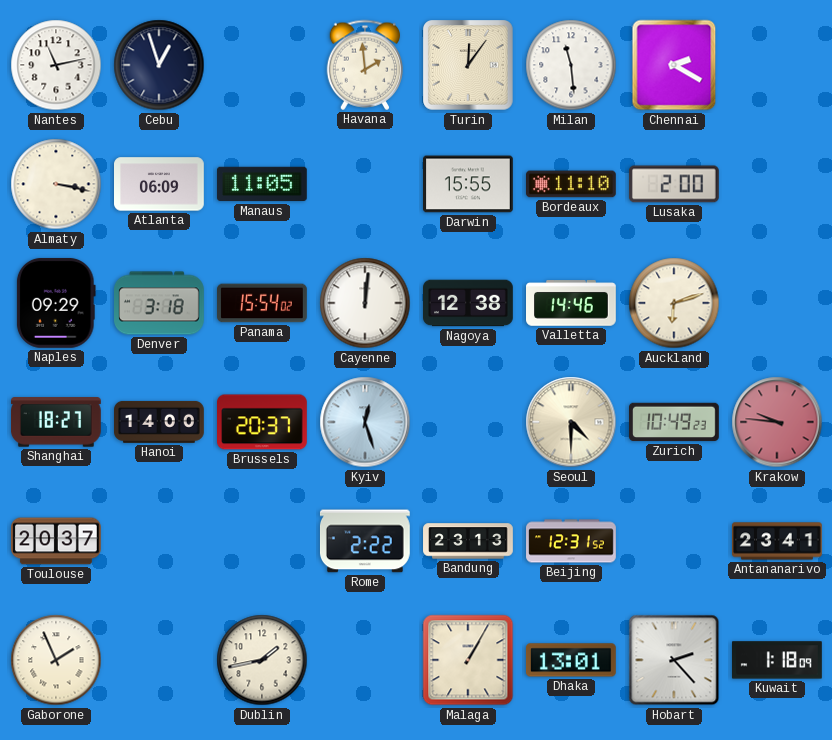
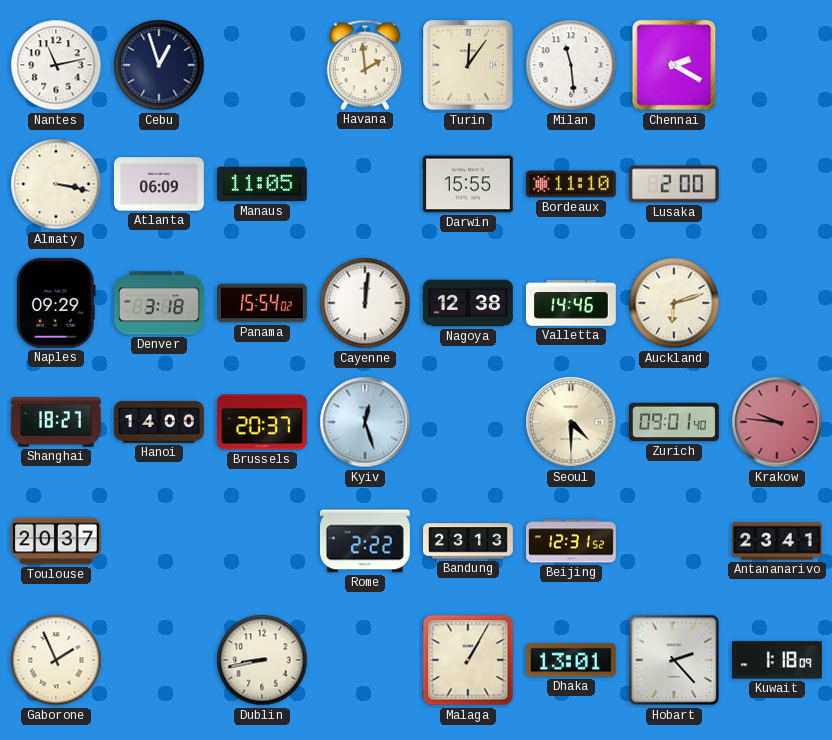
Zurich: 10:49 -> 09:01
Dublin: 1:43 -> 8:43
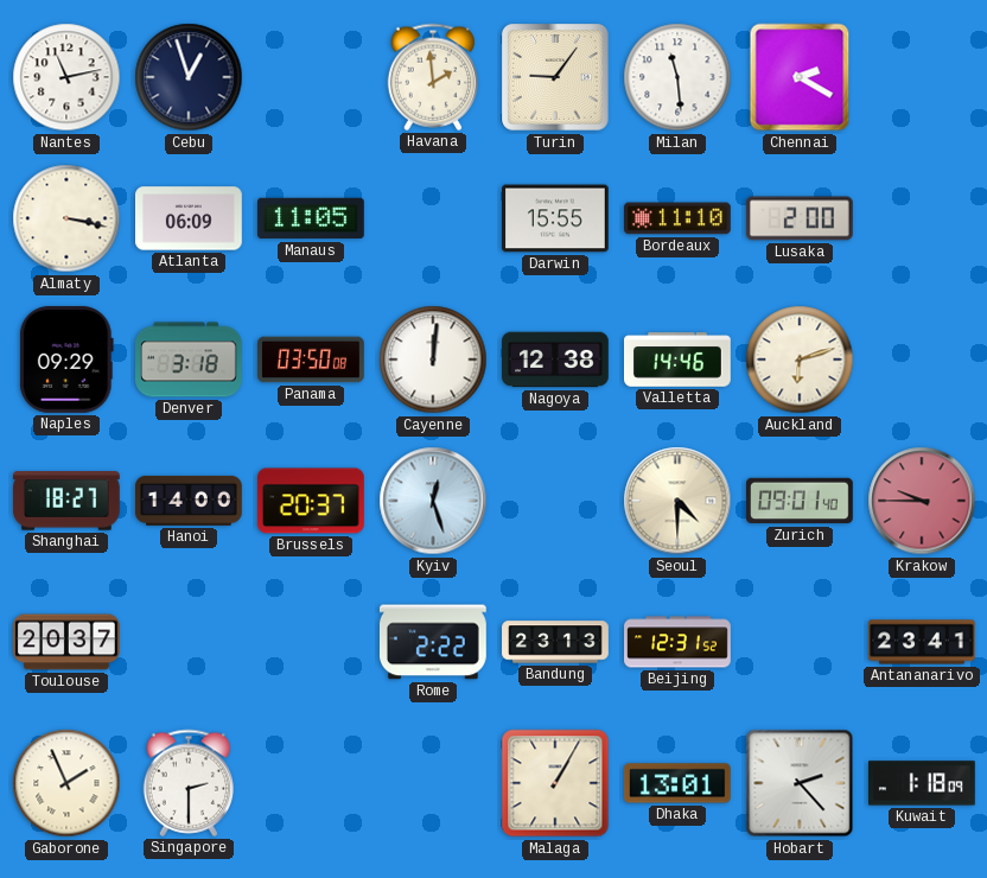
Turin: 12:06 -> 9:06
Panama: 15:54 -> 03:50
Krakow: 9:46 -> 9:45
Singapore: none -> 2:30
Dublin: 8:43 -> none
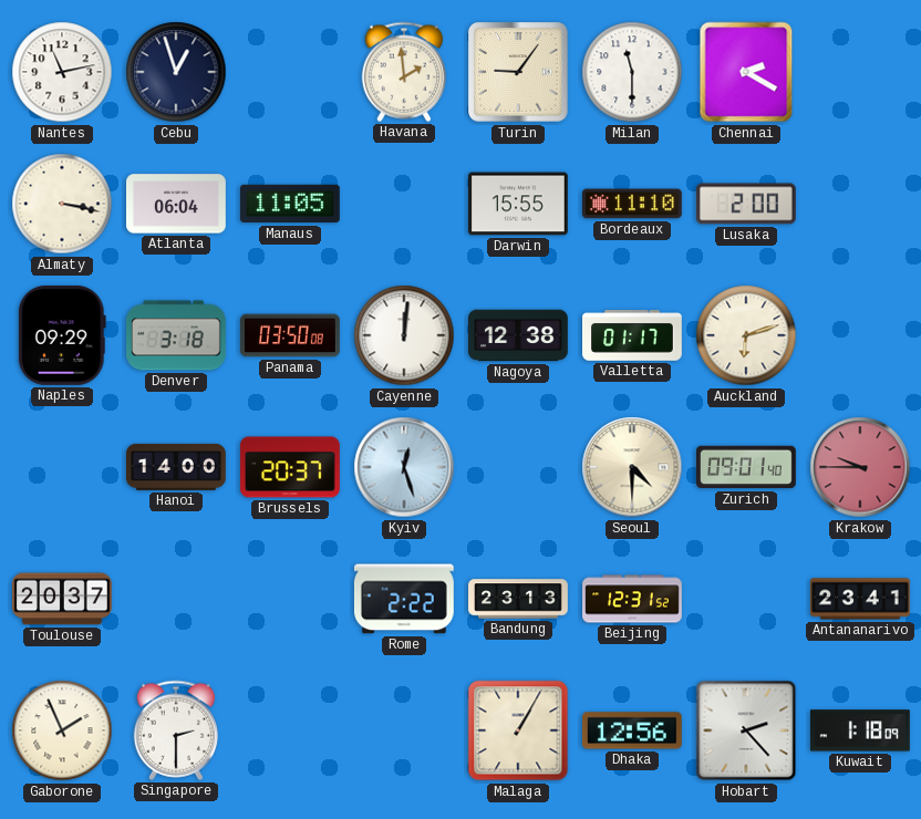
Milan: 11:29 -> 11:30
Atlanta: 06:09 -> 06:04
Valletta: 14:46 -> 01:17
Shanghai: 18:27 -> none
Dhaka: 13:01 -> 12:56
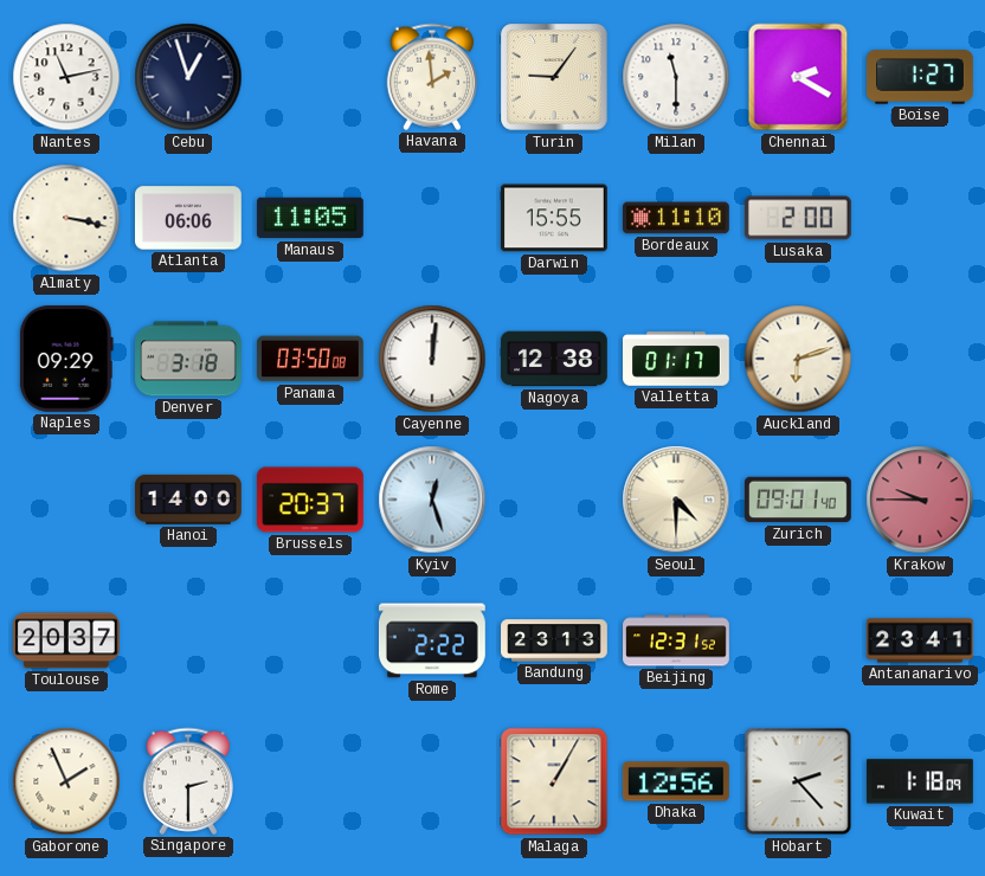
Boise: none -> 1:27
Atlanta: 06:04 -> 06:06
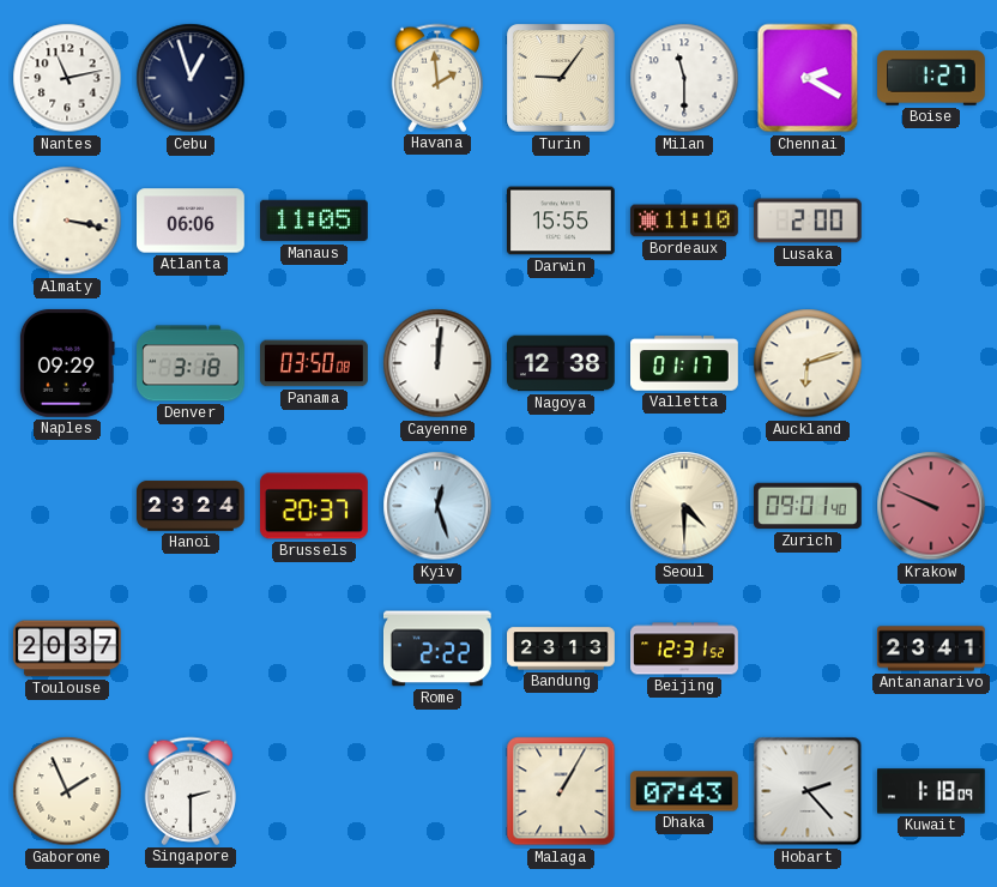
Hanoi: 14:00 -> 23:24
Krakow: 9:45 -> 9:49
Dhaka: 12:56 -> 07:43
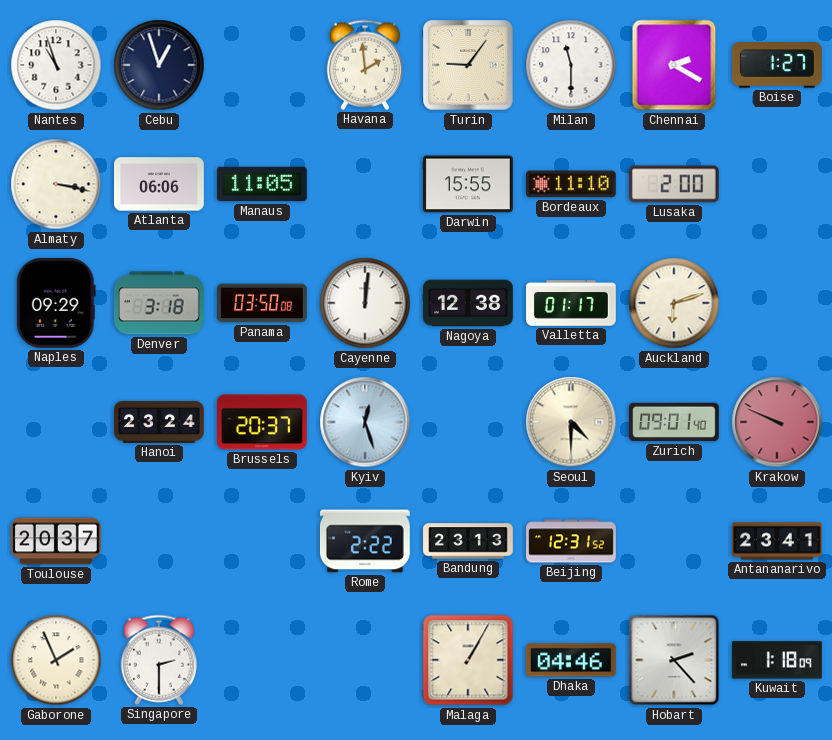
Nantes: 11:13 -> 10:57
Dhaka: 07:43 -> 04:46
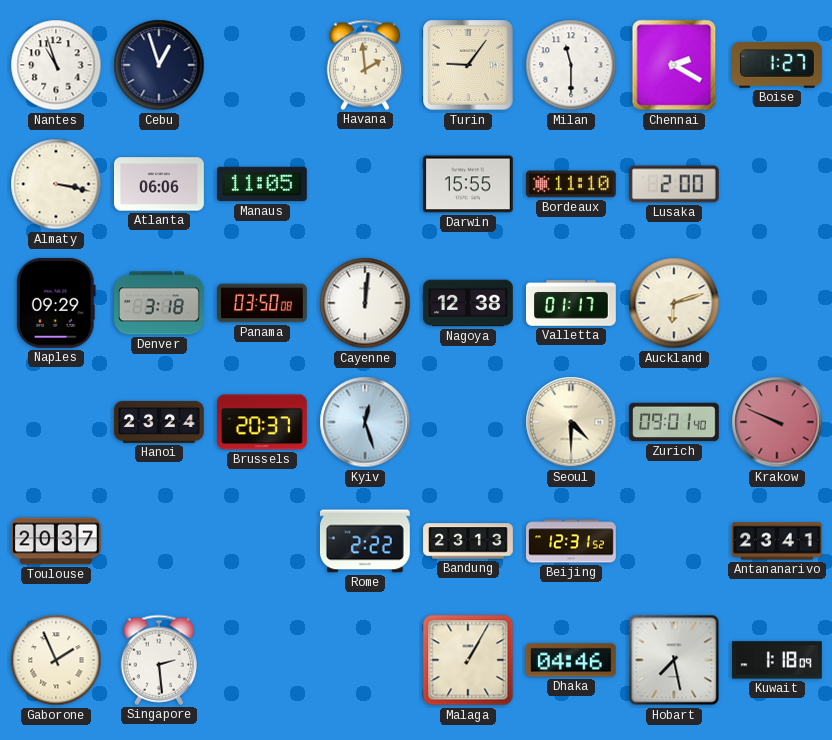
Singapore: 2:30 -> 2:29
Hobart: 2:23 -> 7:28
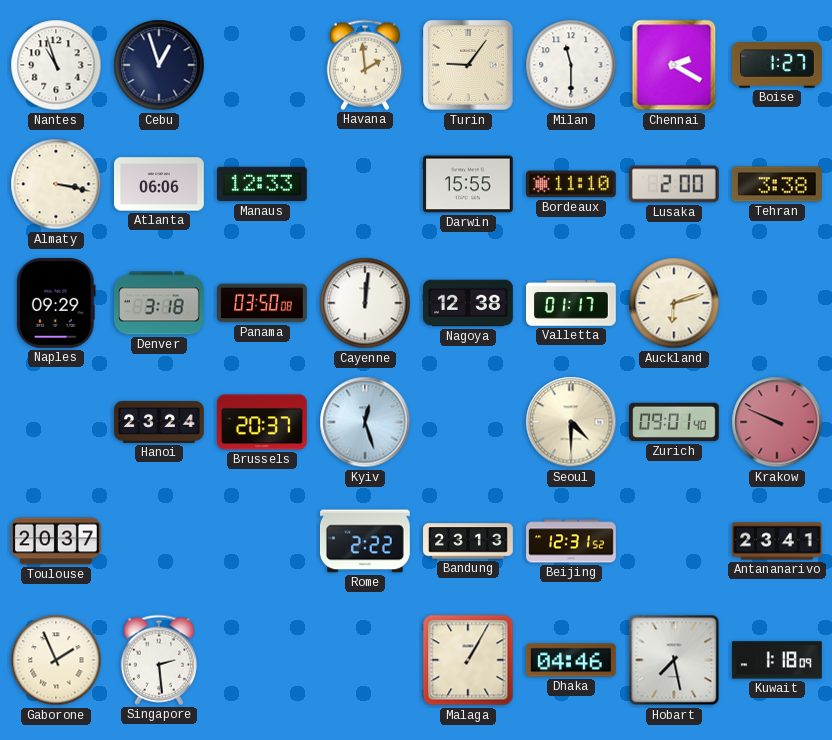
Manaus: 11:05 -> 12:33
Tehran: none -> 3:38
